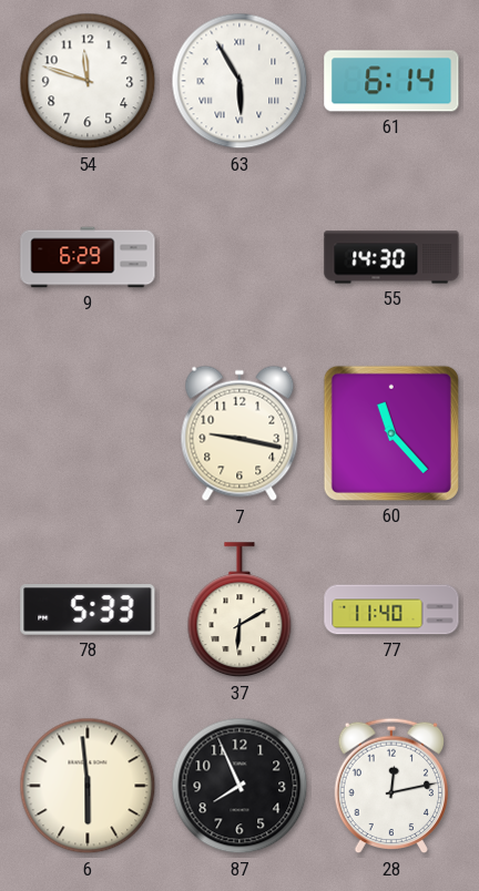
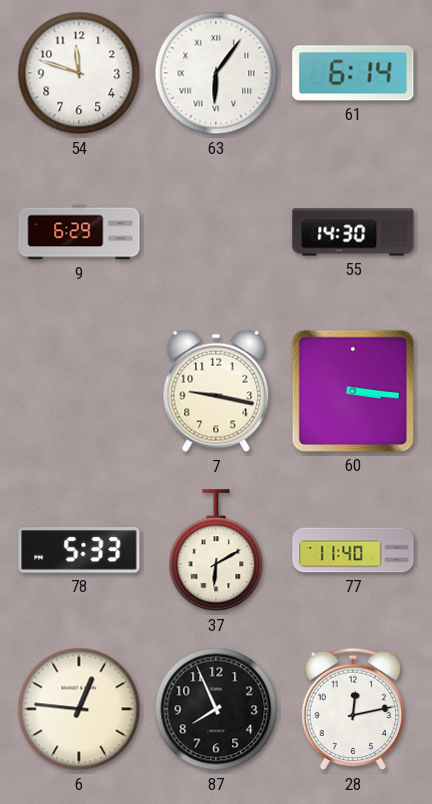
63: 5:55 -> 6:06
60: 11:23 -> 3:16
6: 5:59 -> 12:46
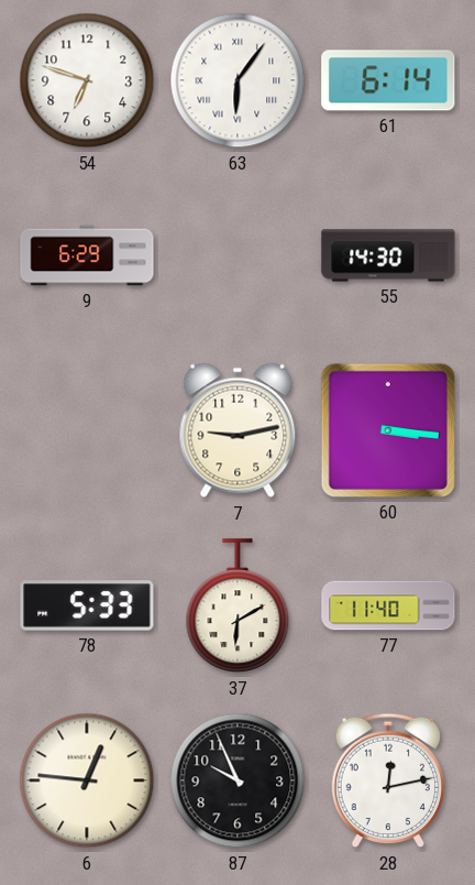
54: 11:48 -> 6:48
7: 9:17 -> 9:13
87: 7:56 -> 9:56
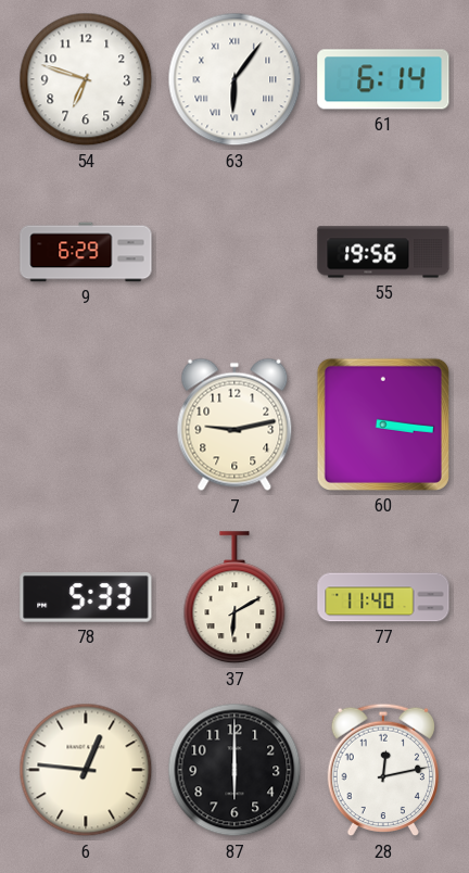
55: 14:30 -> 19:56
87: 9:56 -> 6:00
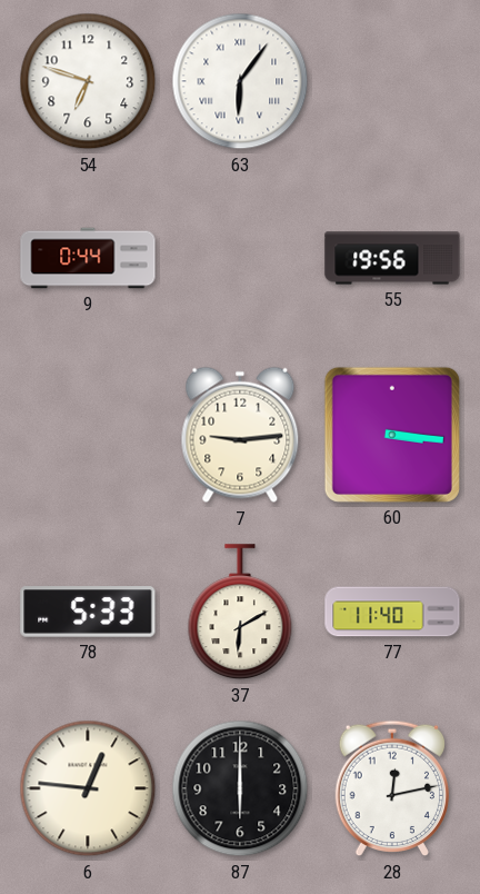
61: 6:14 -> none
9: 6:29 -> 0:44
7: 9:13 -> 9:14
